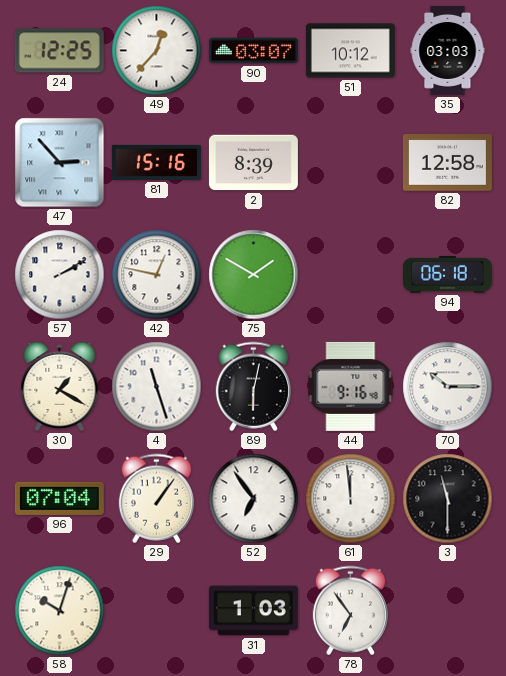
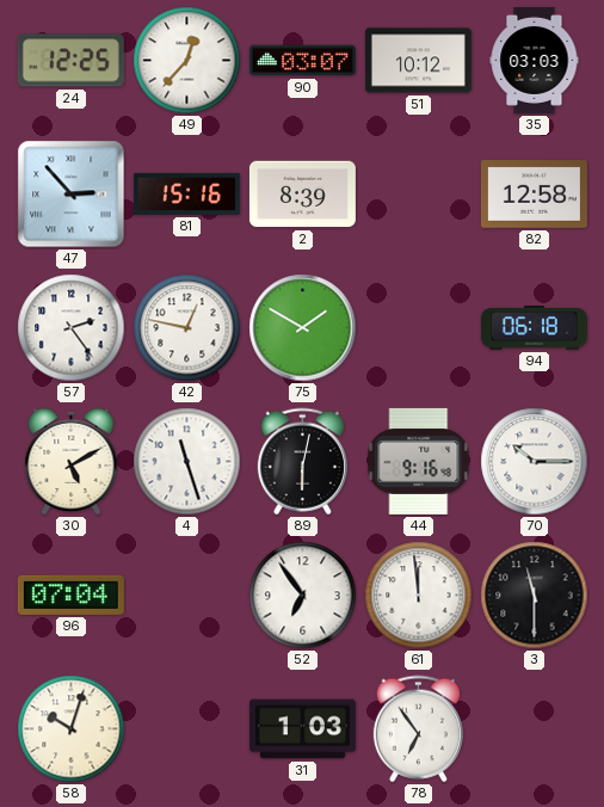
57: 2:10 -> 2:24
30: 1:20 -> 5:10
29: 1:06 -> none
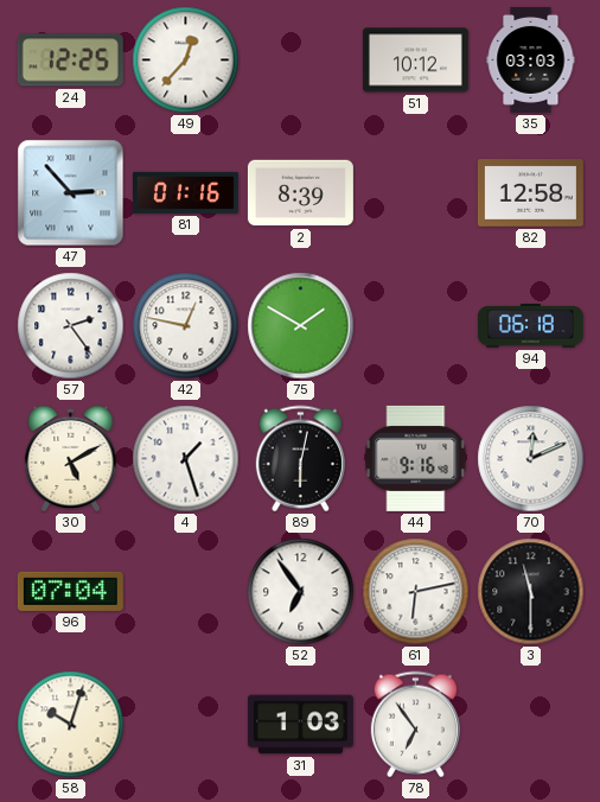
90: 03:07 -> none
81: 15:16 -> 01:16
4: 11:27 -> 1:27
70: 10:15 -> 12:11
61: 11:59 -> 6:13
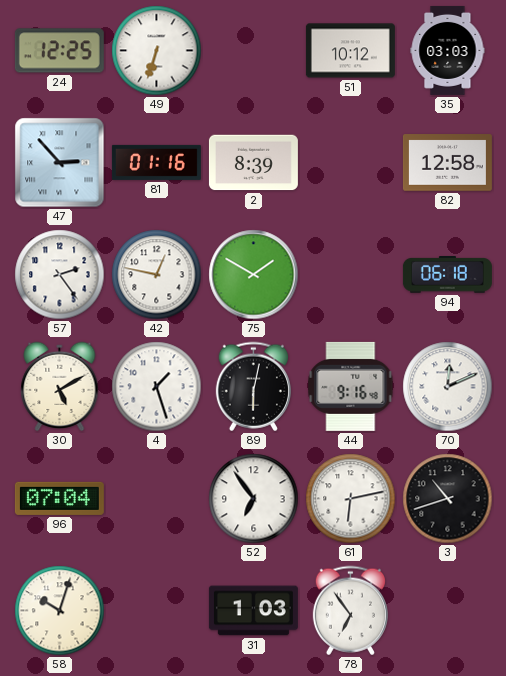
49: 12:37 -> 6:33
3: 11:30 -> 10:42
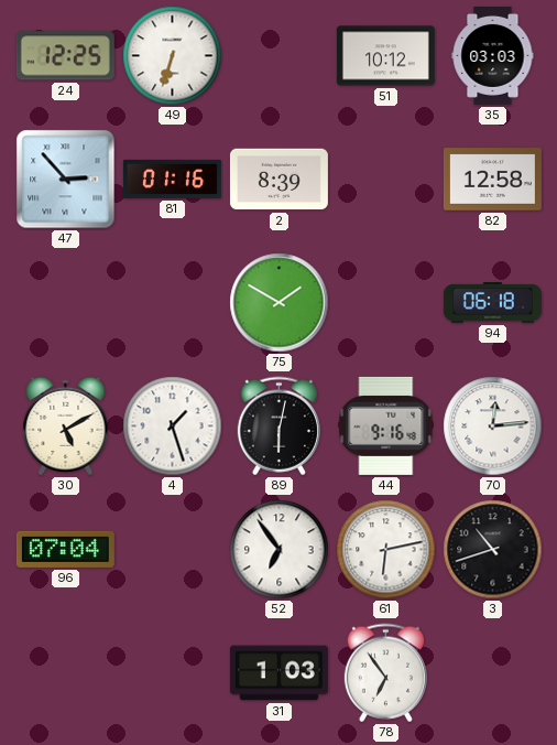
57: 2:24 -> none
42: 12:47 -> none
70: 12:11 -> 12:14
58: 10:03 -> none
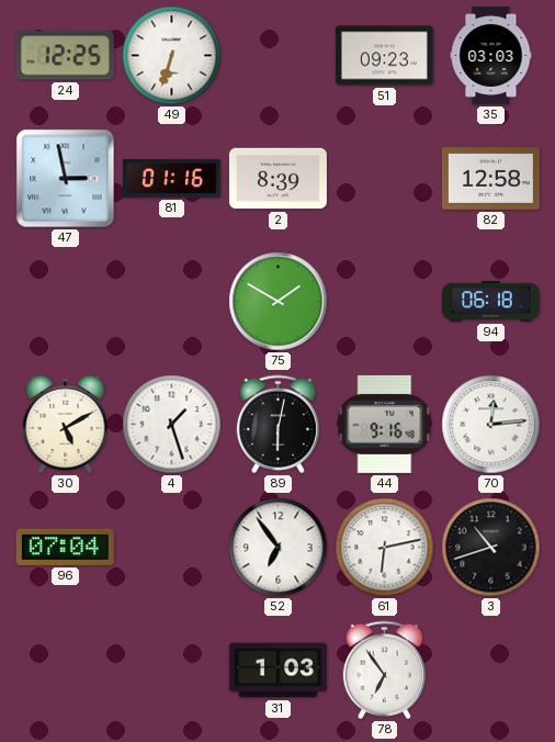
51: 10:12 -> 09:23
47: 2:53 -> 2:58
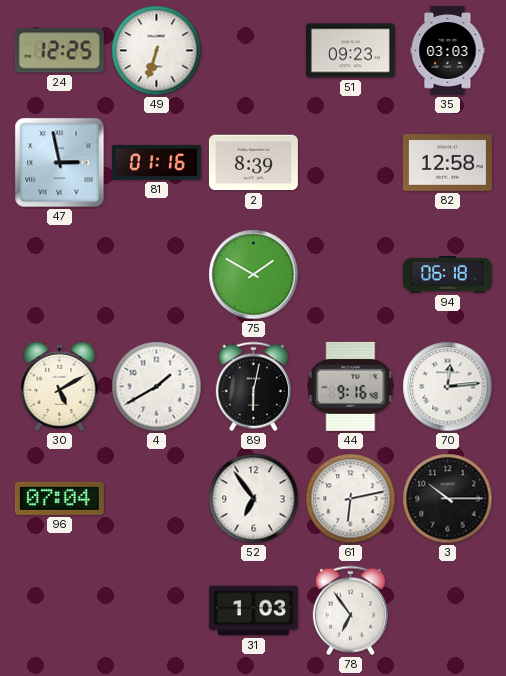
4: 1:27 -> 1:40
3: 10:42 -> 10:15
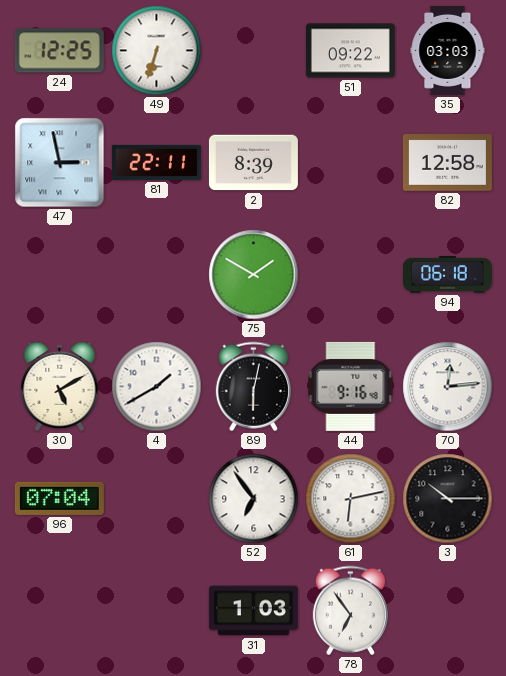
51: 09:23 -> 09:22
81: 01:16 -> 22:11
